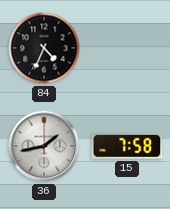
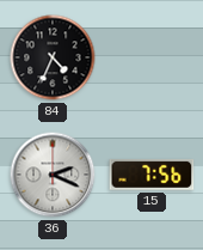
36: 1:43 -> 2:19
15: 7:58 -> 7:56
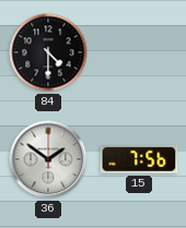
84: 4:34 -> 4:30
36: 2:19 -> 1:51
